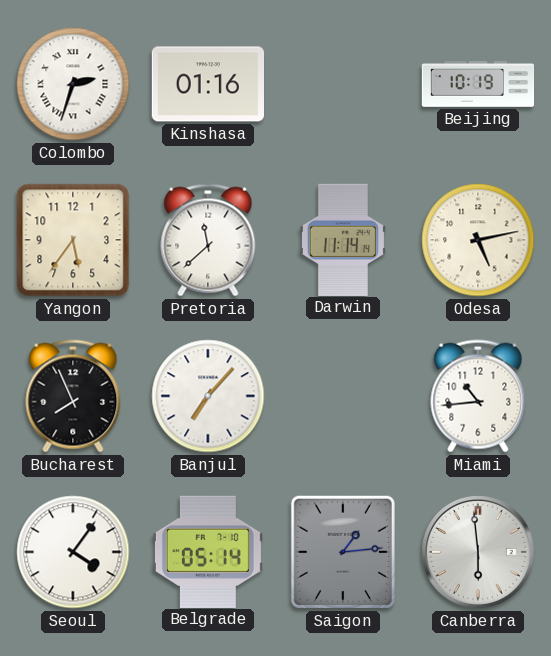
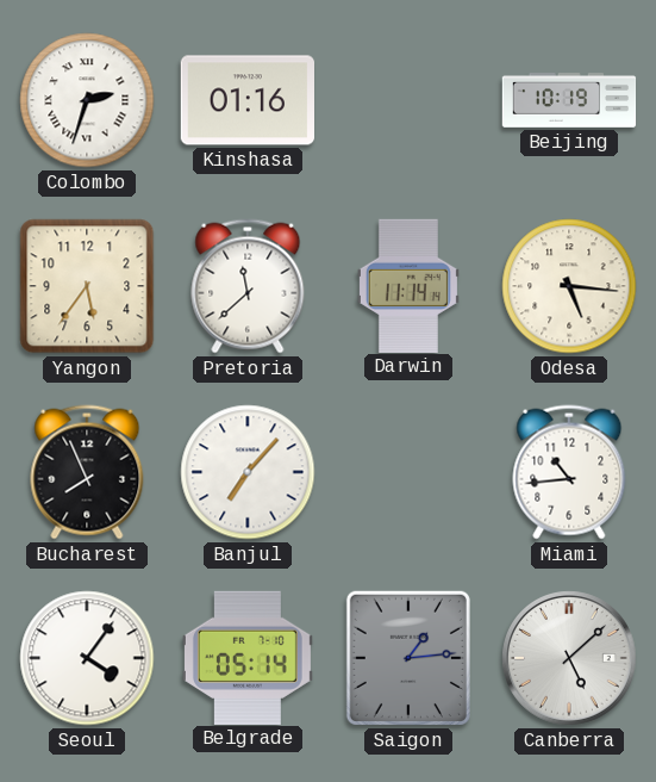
Odesa: 5:13 -> 5:16
Canberra: 5:59 -> 5:08
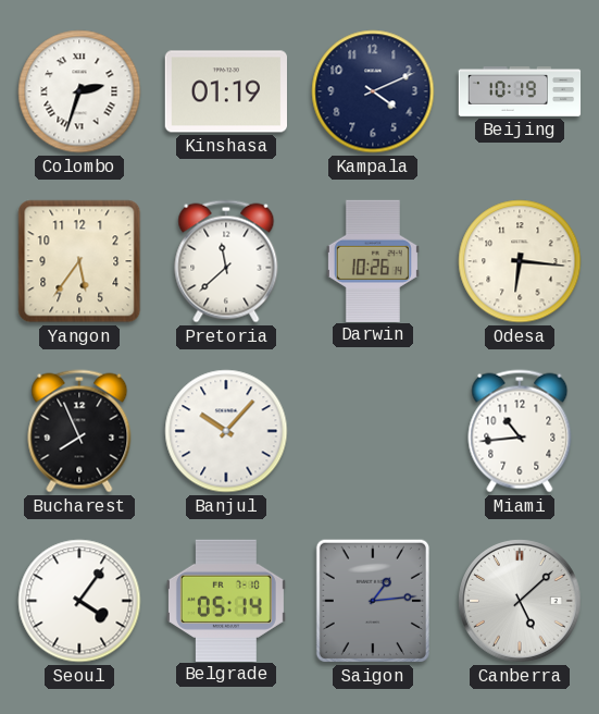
Kinshasa: 01:16 -> 01:19
Kampala: none -> 4:11
Darwin: 11:14 -> 10:26
Odesa: 5:16 -> 6:16
Banjul: 7:07 -> 10:07
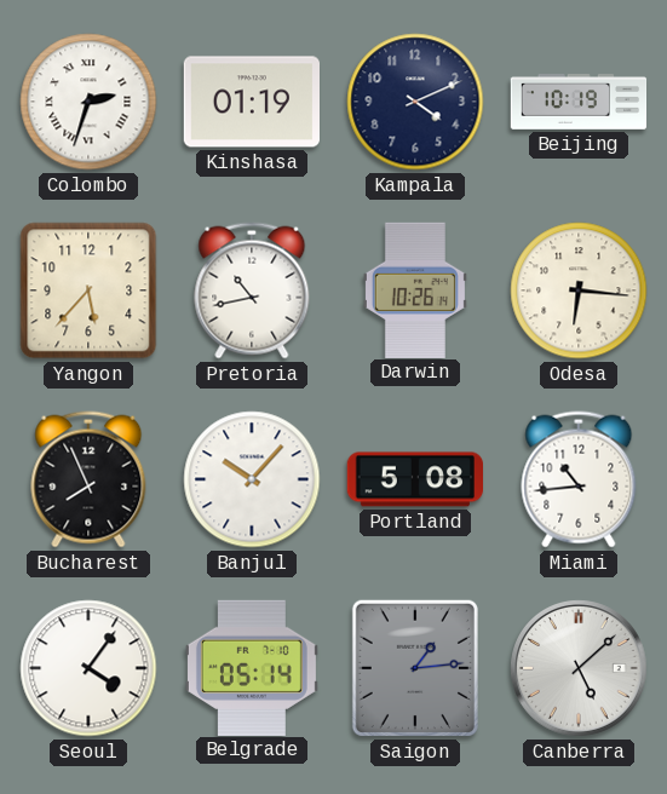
Yangon: 5:36 -> 5:37
Pretoria: 11:38 -> 10:43
Portland: none -> 5:08
